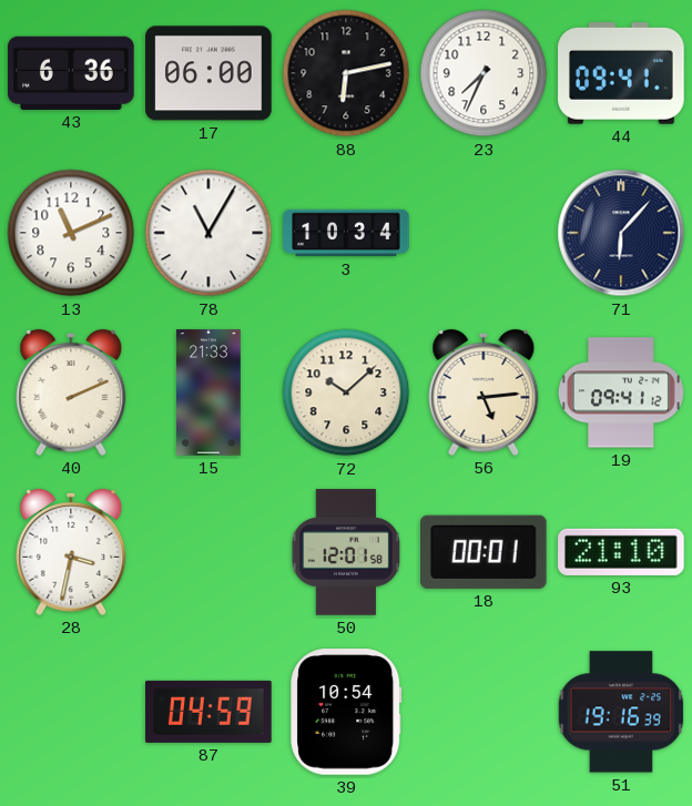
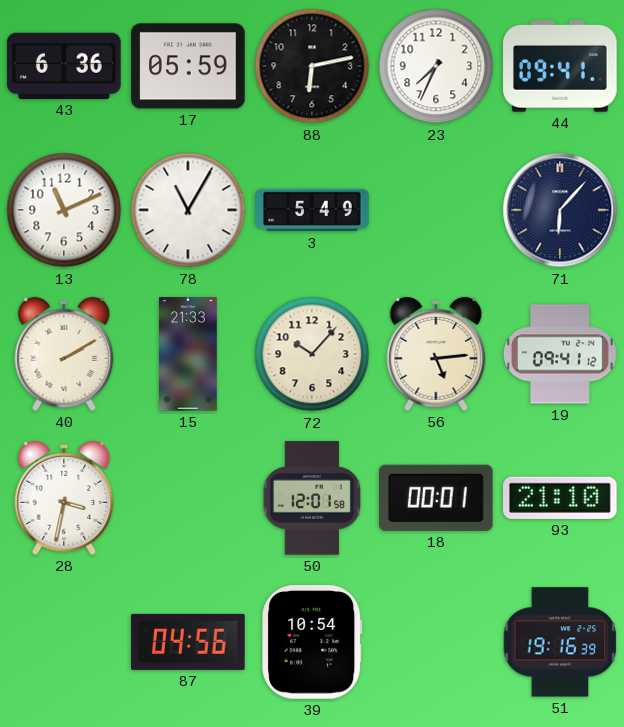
17: 06:00 -> 05:59
3: 10:34 -> 5:49
40: 2:11 -> 2:10
72: 10:08 -> 10:07
87: 04:59 -> 04:56
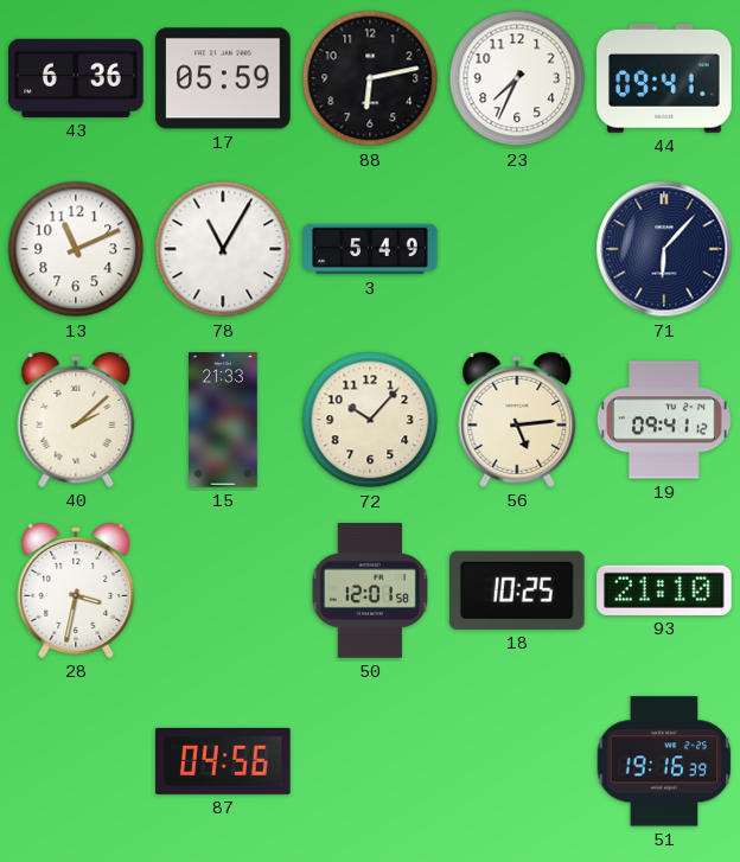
40: 2:10 -> 2:08
18: 00:01 -> 10:25
39: 10:54 -> none
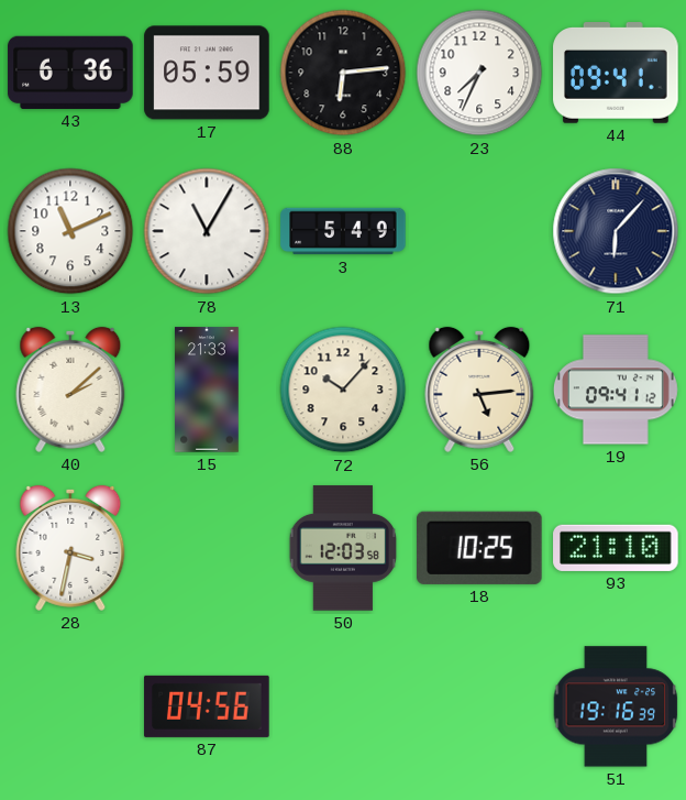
88: 6:13 -> 6:14
50: 12:01 -> 12:03
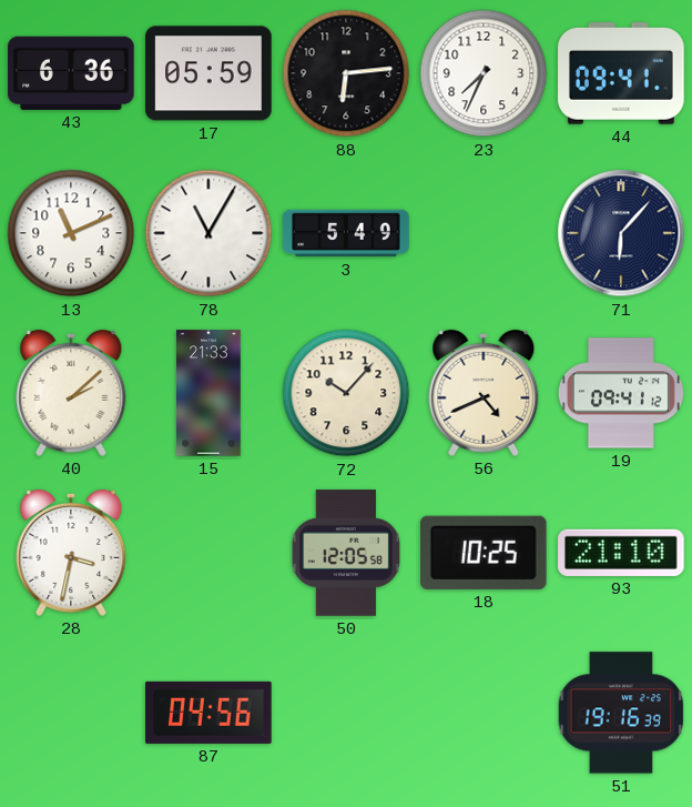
56: 5:14 -> 4:41
50: 12:03 -> 12:05
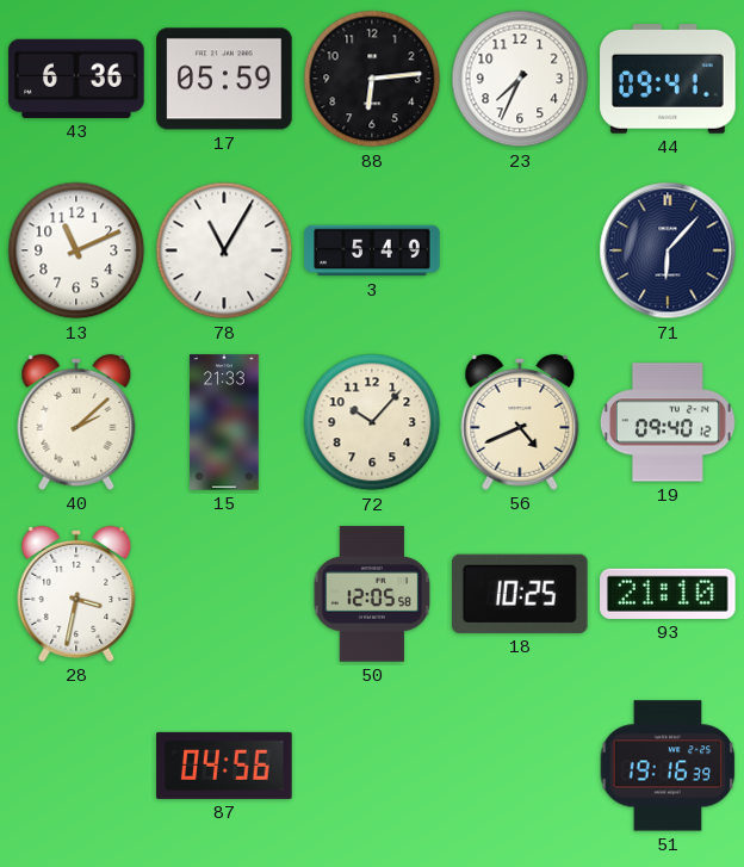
19: 09:41 -> 09:40
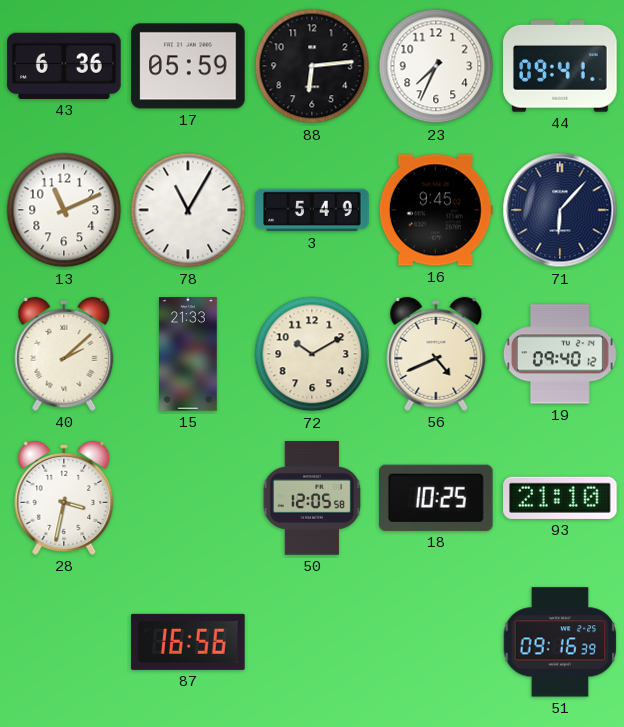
16: none -> 9:45
72: 10:07 -> 10:10
87: 04:56 -> 16:56
51: 19:16 -> 09:16
